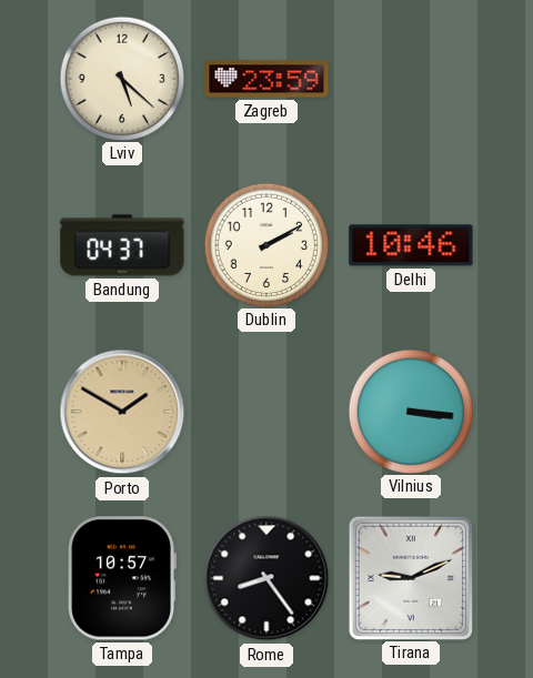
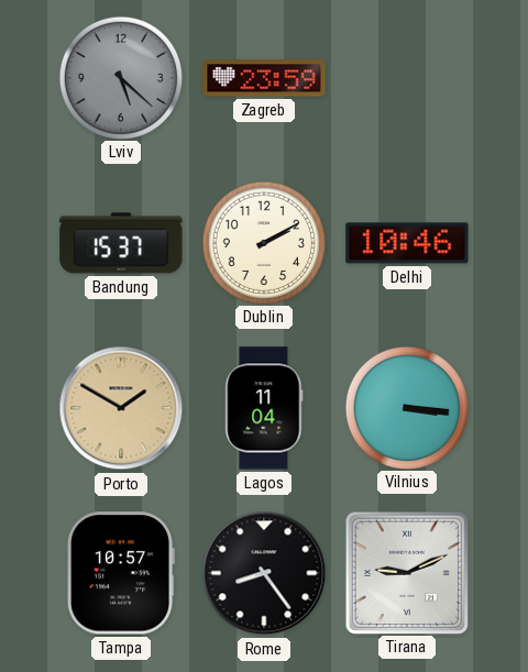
Lviv dial: cream -> grey
Bandung: 04:37 -> 15:37
Lagos: none -> 11:04
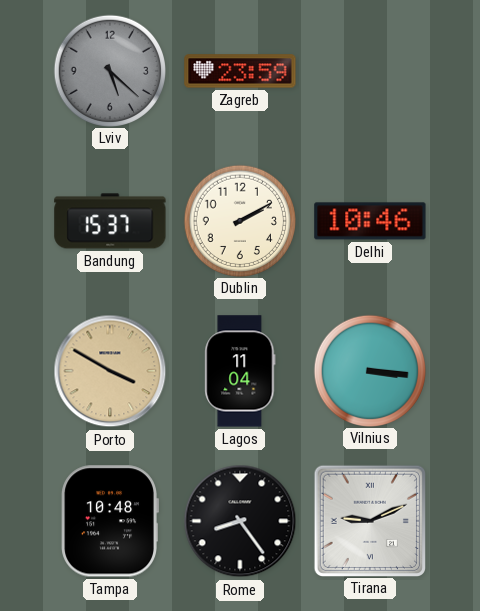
Porto: 1:50 -> 3:50
Tampa: 10:57 -> 10:48
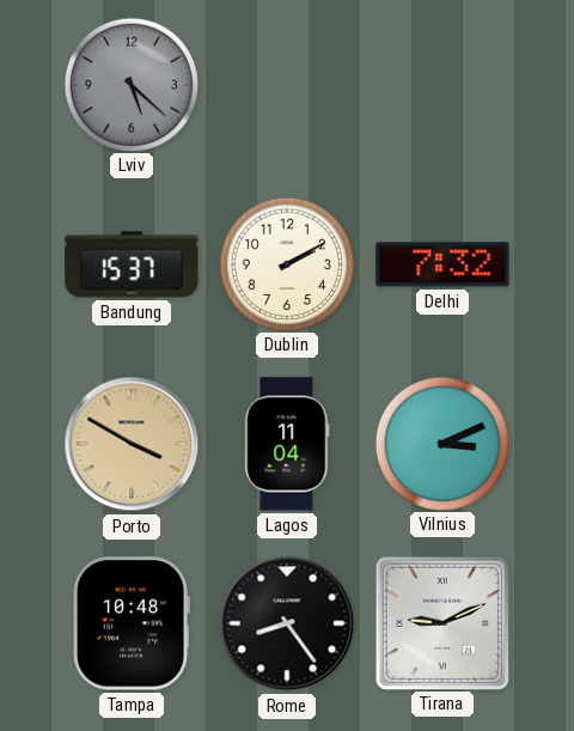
Zagreb: 23:59 -> none
Delhi: 10:46 -> 7:32
Vilnius: 3:16 -> 3:11
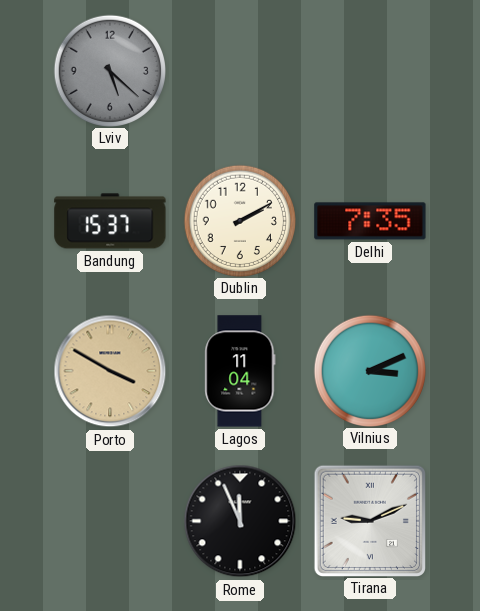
Delhi: 7:32 -> 7:35
Tampa: 10:48 -> none
Rome: 8:24 -> 11:56
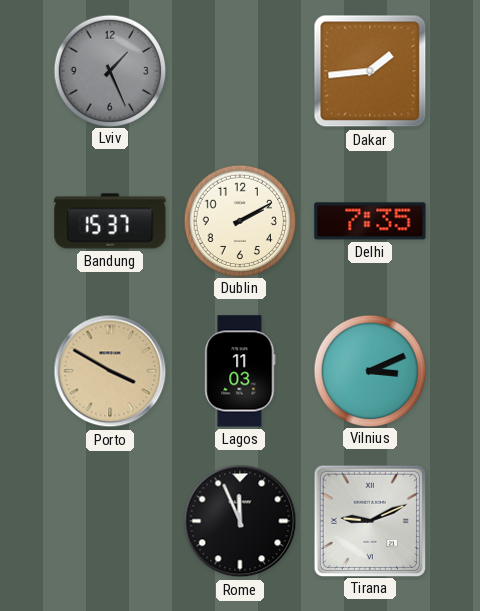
Lviv: 5:22 -> 1:26
Dakar: none -> 1:44
Lagos: 11:04 -> 11:03
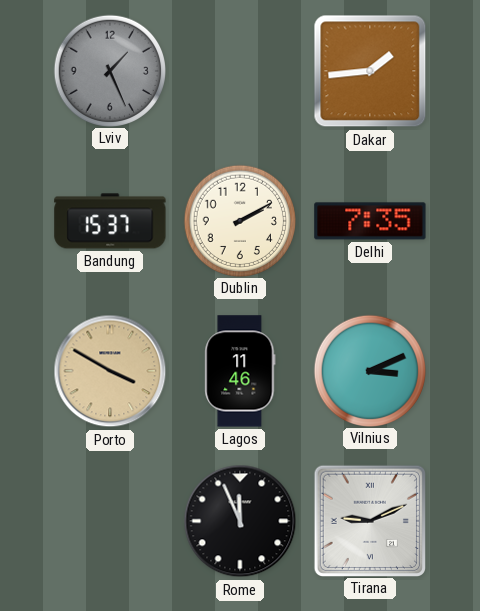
Lagos: 11:03 -> 11:46
